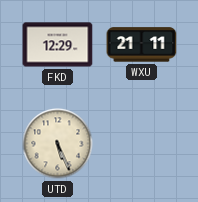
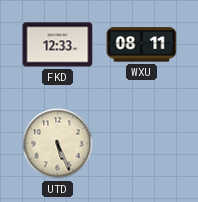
FKD: 12:29 -> 12:33
WXU: 21:11 -> 08:11
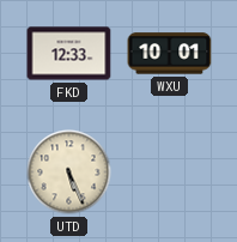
WXU: 08:11 -> 10:01
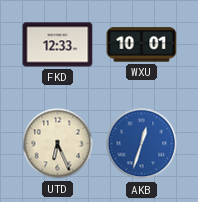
UTD: 5:26 -> 6:26
AKB: none -> 12:33
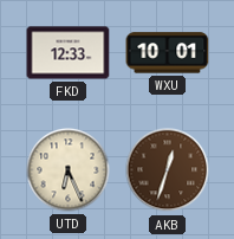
AKB dial: blue -> brown
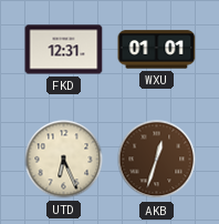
FKD: 12:33 -> 12:31
WXU: 10:01 -> 01:01
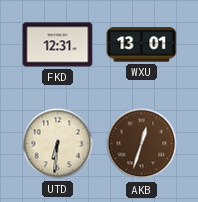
WXU: 01:01 -> 13:01
UTD: 6:26 -> 6:31
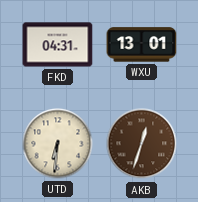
FKD: 12:31 -> 04:31
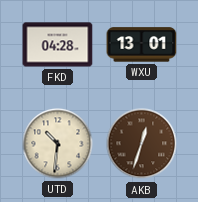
FKD: 04:31 -> 04:28
UTD: 6:31 -> 10:31
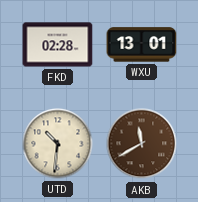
FKD: 04:28 -> 02:28
AKB: 12:33 -> 11:40
